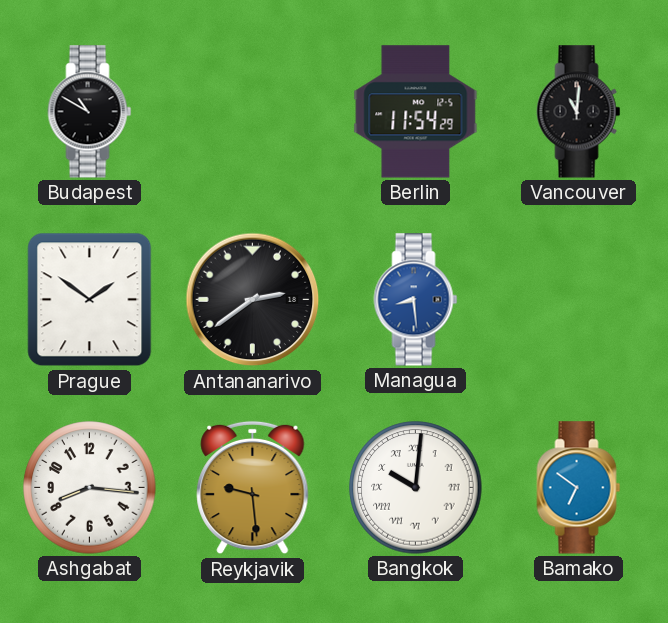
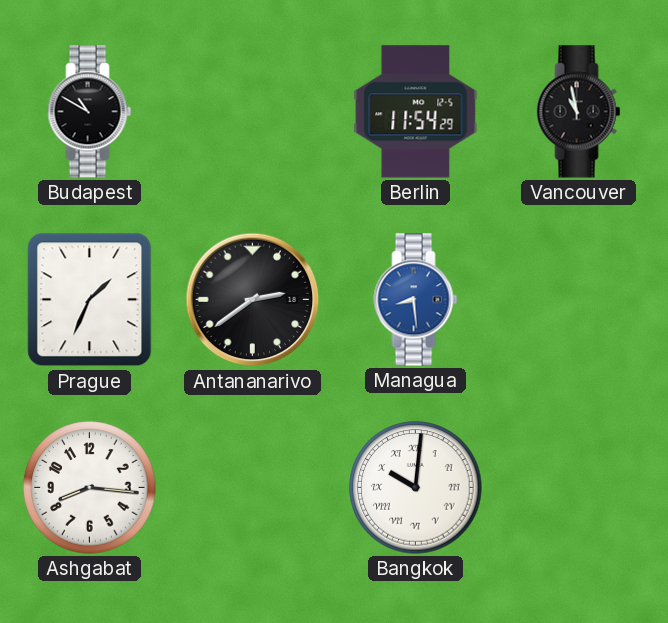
Vancouver: 11:01 -> 10:58
Prague: 1:51 -> 1:34
Reykjavik: 9:29 -> none
Bamako: 6:51 -> none
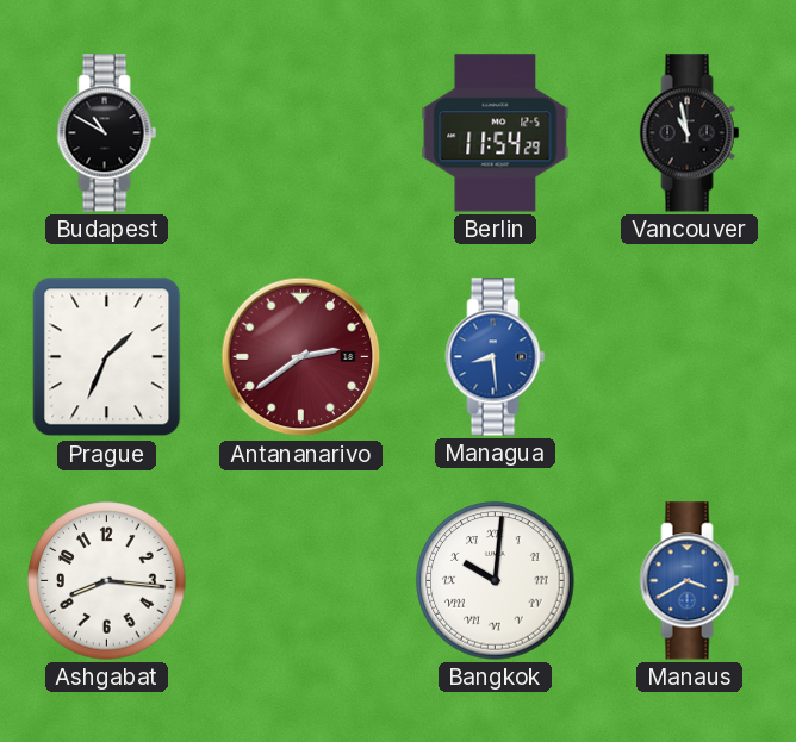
Antananarivo dial: black -> burgundy
Manaus: none -> 3:40
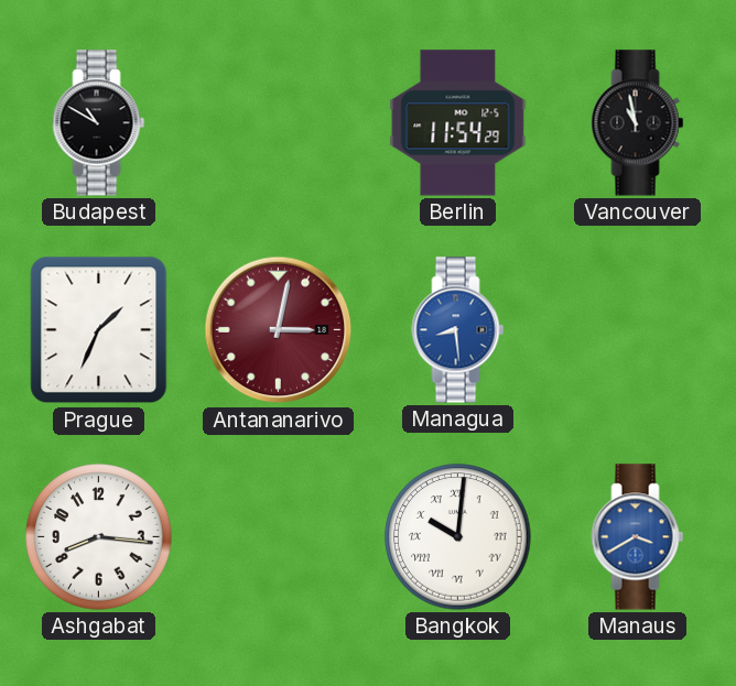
Antananarivo: 2:39 -> 3:02
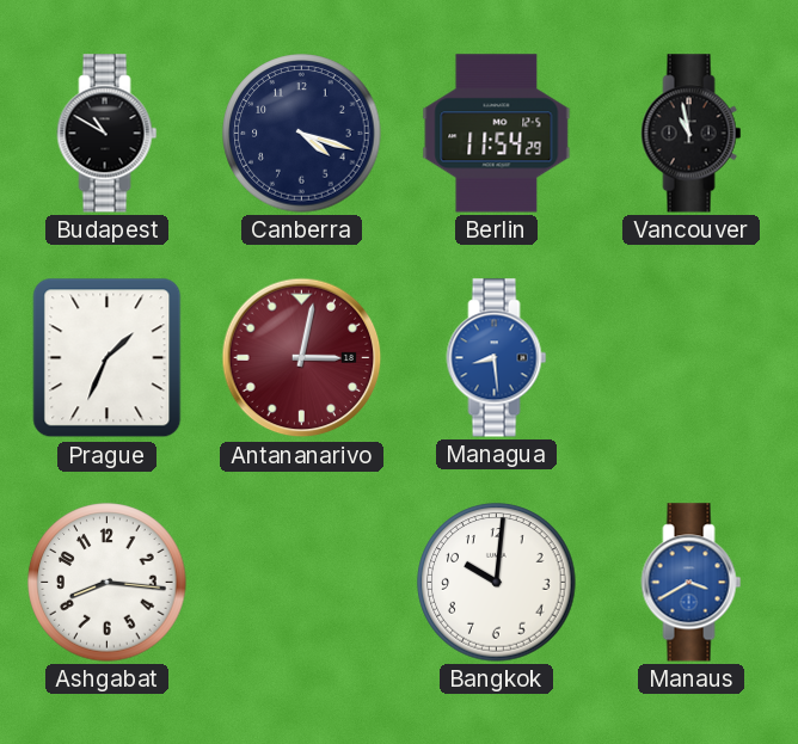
Canberra: none -> 4:18
Bangkok numerals: Roman -> Arabic
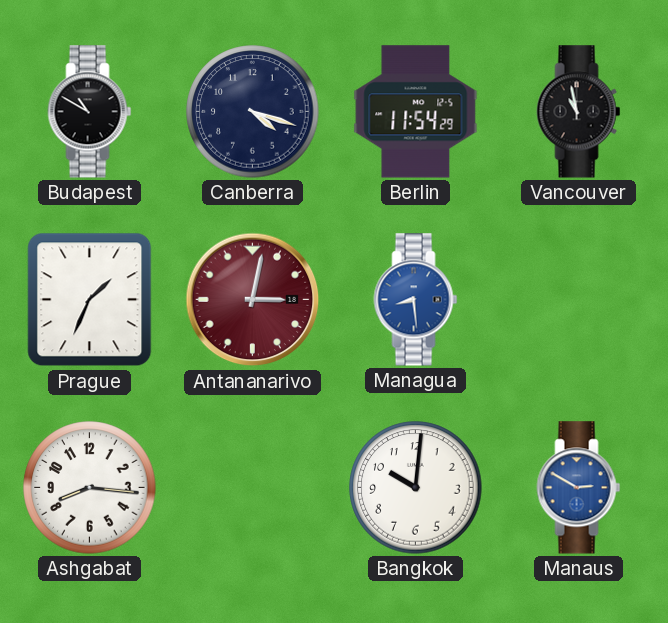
Manaus: 3:40 -> 2:50
